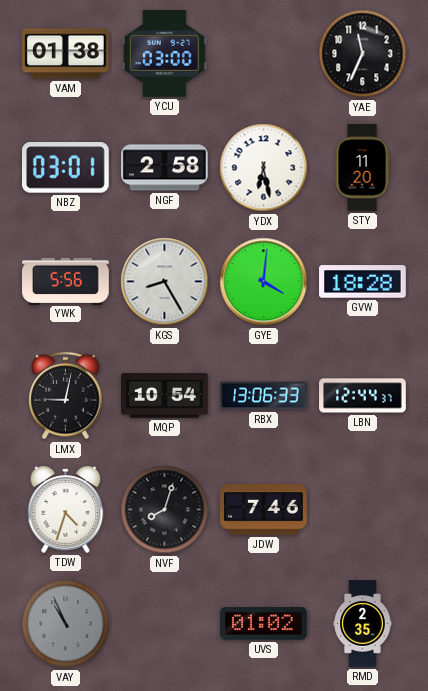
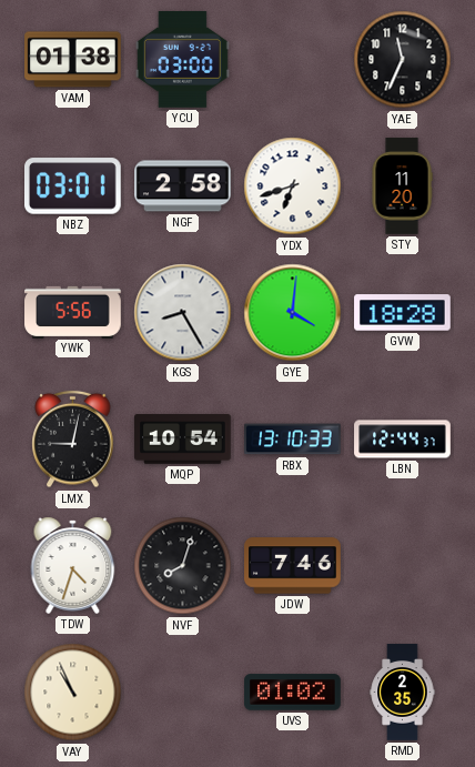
YDX: 6:28 -> 6:42
RBX: 13:06 -> 13:10
VAY dial: grey -> cream
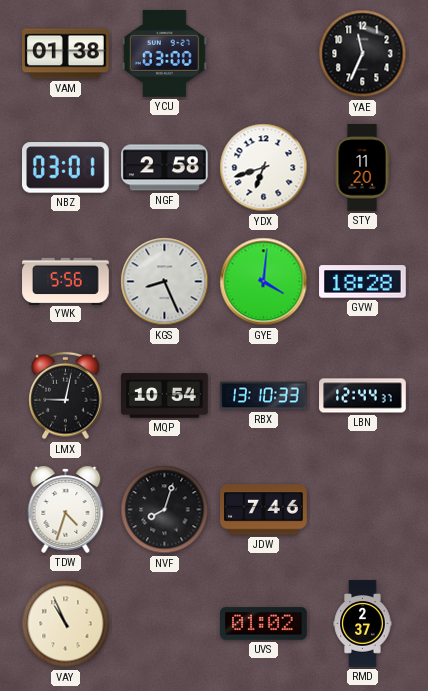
KGS: 8:25 -> 8:26
RMD: 2:35 -> 2:37
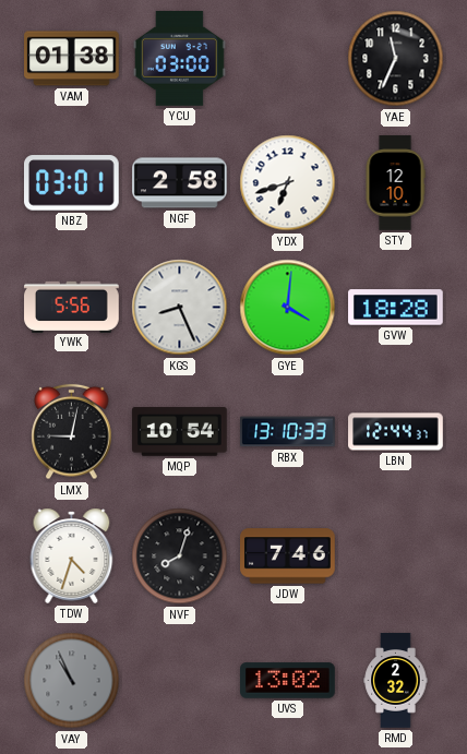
STY: 11:20 -> 12:10
VAY dial: cream -> grey
UVS: 01:02 -> 13:02
RMD: 2:37 -> 2:32
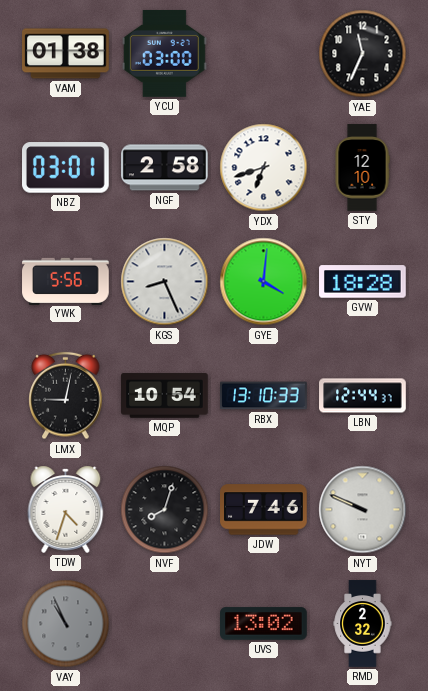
NYT: none -> 9:49
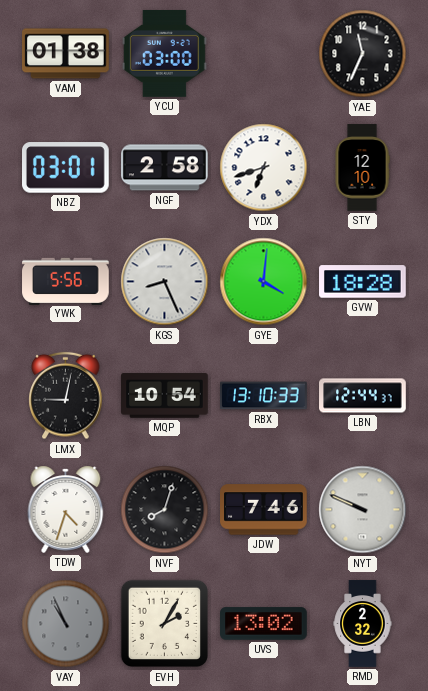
EVH: none -> 2:05
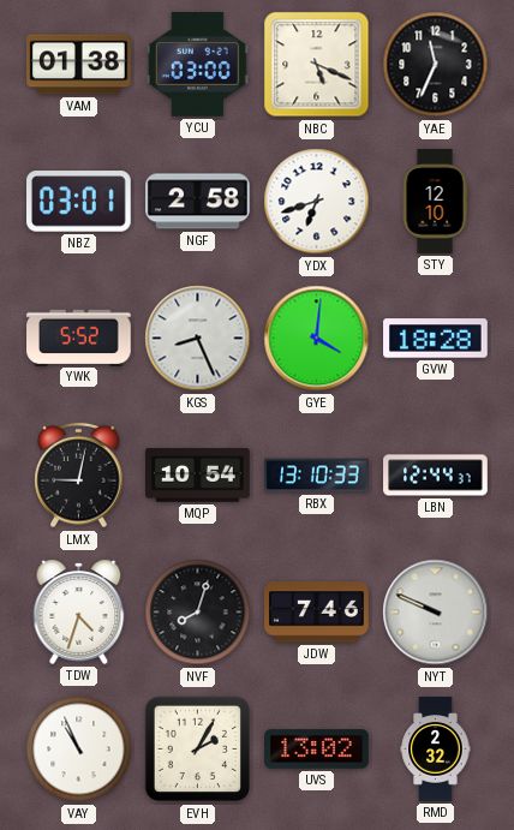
NBC: none -> 5:19
YWK: 5:56 -> 5:52
VAY dial: grey -> white
